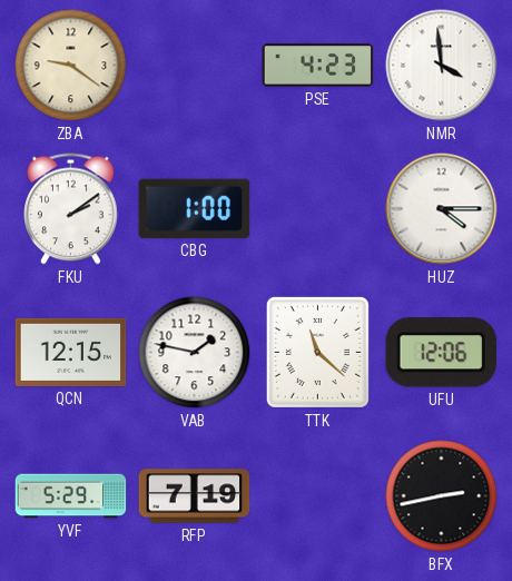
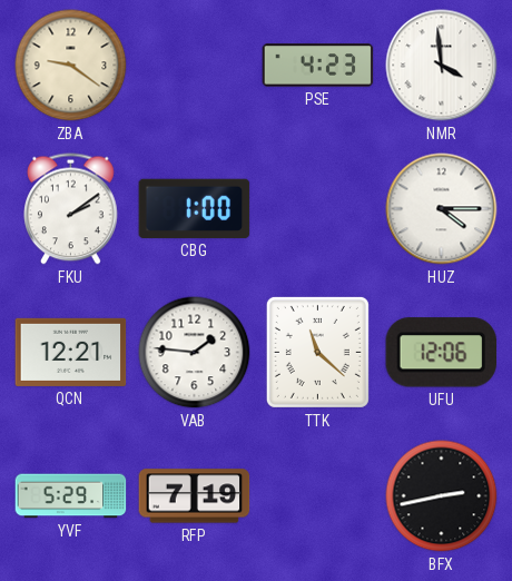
QCN: 12:15 -> 12:21
VAB: 1:47 -> 1:46
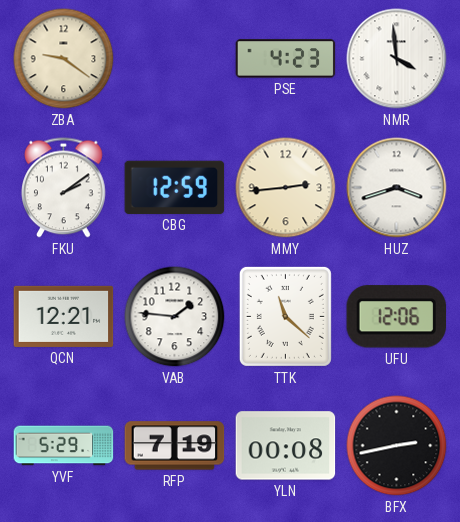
CBG: 1:00 -> 12:59
MMY: none -> 2:44
HUZ: 4:15 -> 3:42
YLN: none -> 00:08
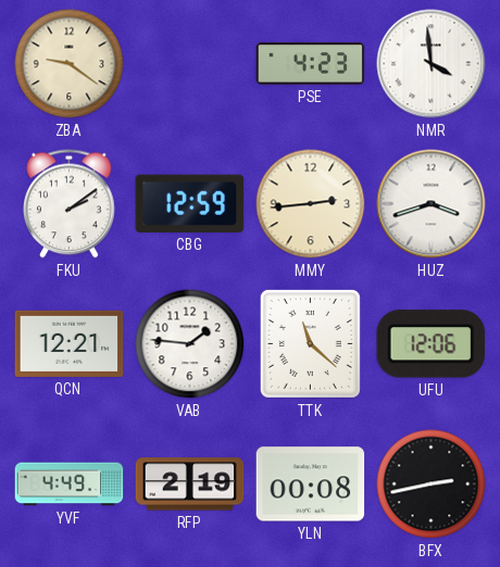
YVF: 5:29 -> 4:49
RFP: 7:19 -> 2:19
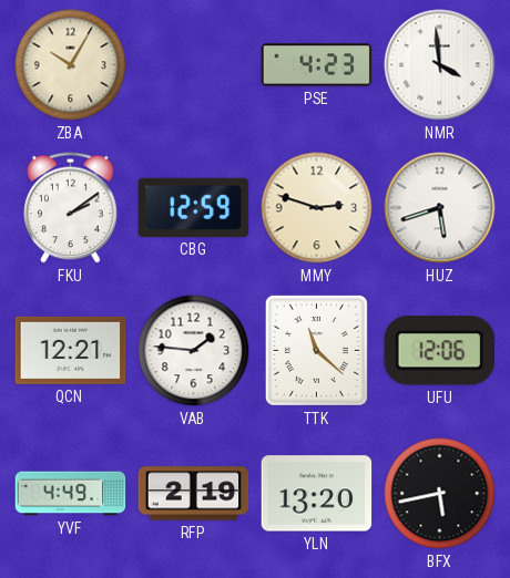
ZBA: 9:21 -> 10:05
MMY: 2:44 -> 2:48
HUZ: 3:42 -> 5:42
YLN: 00:08 -> 13:20
BFX: 2:43 -> 5:43
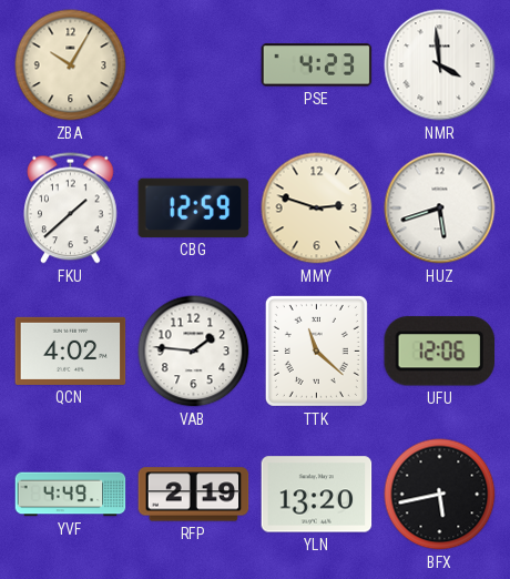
FKU: 2:09 -> 1:38
QCN: 12:21 -> 4:02
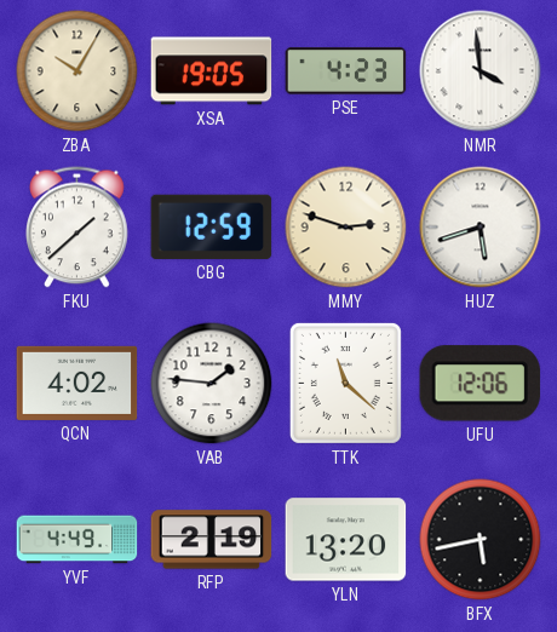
XSA: none -> 19:05
